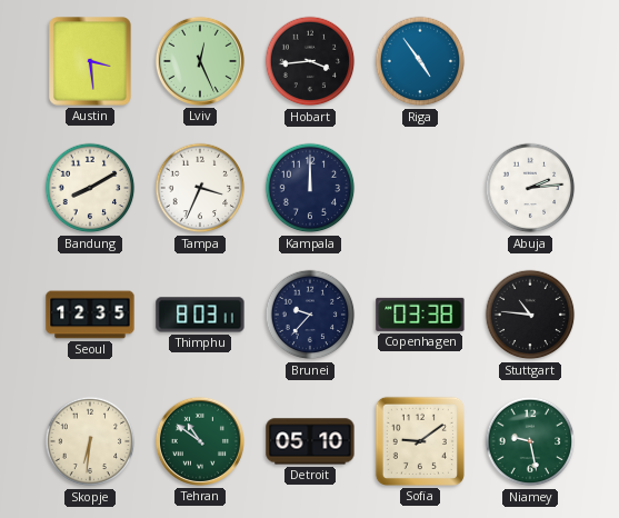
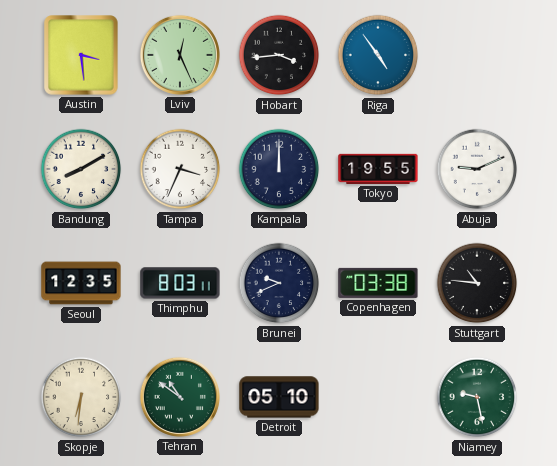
Tokyo: none -> 19:55
Abuja: 2:14 -> 9:11
Brunei: 9:37 -> 9:41
Sofia: 9:09 -> none
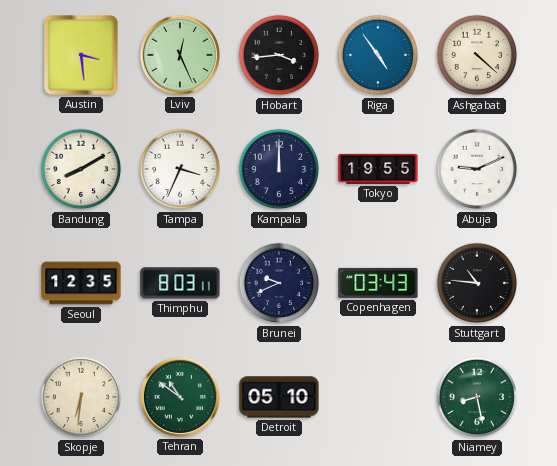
Ashgabat: none -> 4:22
Copenhagen: 03:38 -> 03:43
Niamey: 9:28 -> 8:28
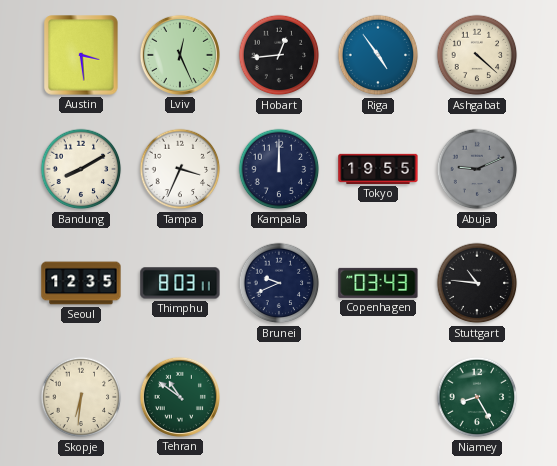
Hobart: 3:44 -> 12:44
Abuja dial: white -> grey
Detroit: 05:10 -> none
Niamey: 8:28 -> 8:25
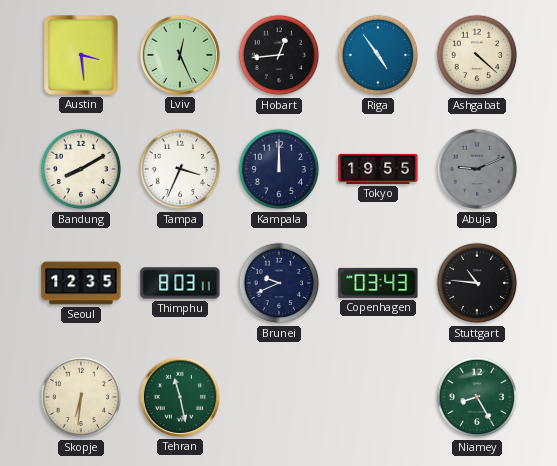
Tehran: 10:51 -> 11:28
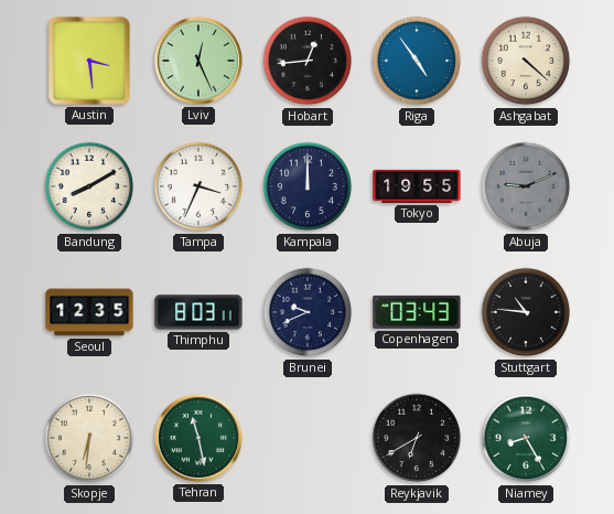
Reykjavik: none -> 6:40
